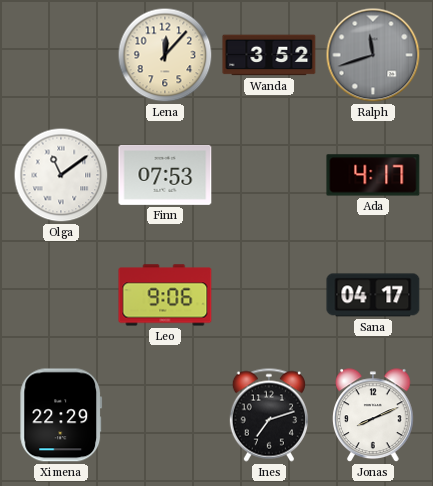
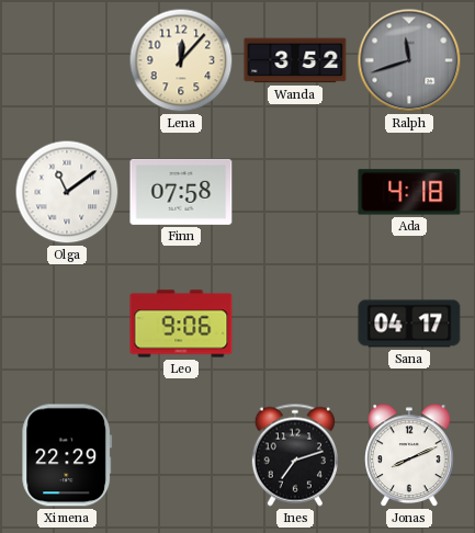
Finn: 07:53 -> 07:58
Ada: 4:17 -> 4:18
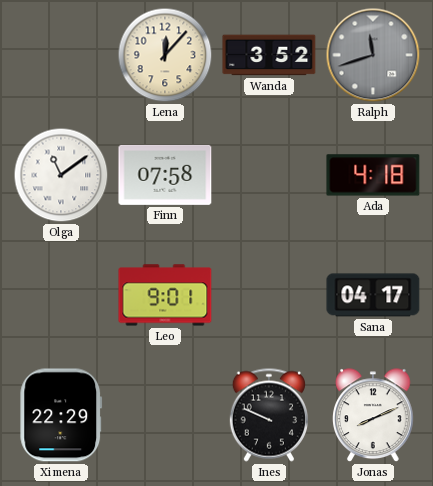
Leo: 9:06 -> 9:01
Ines: 7:12 -> 9:49
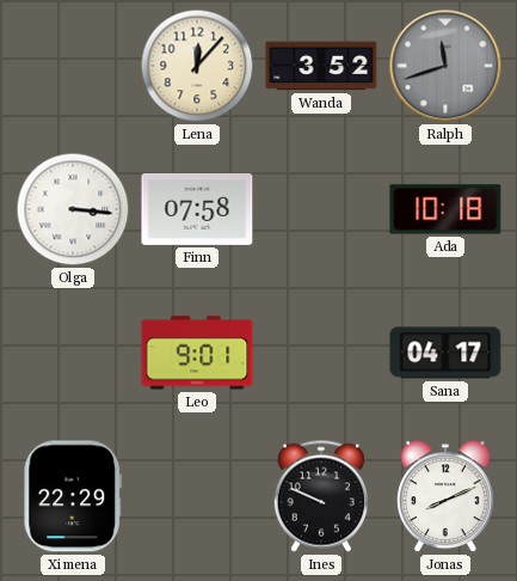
Olga: 11:09 -> 3:16
Ada: 4:18 -> 10:18
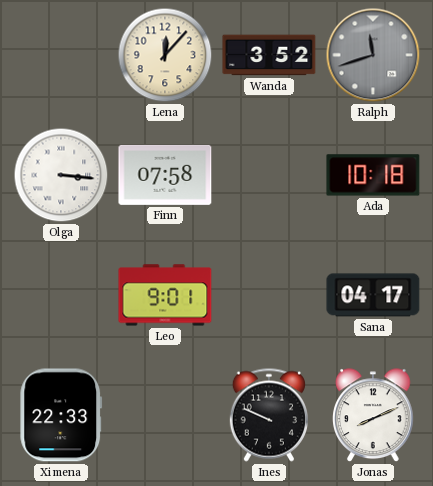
Ximena: 22:29 -> 22:33
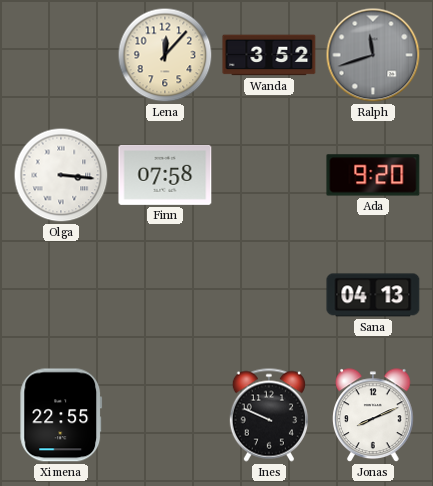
Ada: 10:18 -> 9:20
Leo: 9:01 -> none
Sana: 04:17 -> 04:13
Ximena: 22:33 -> 22:55
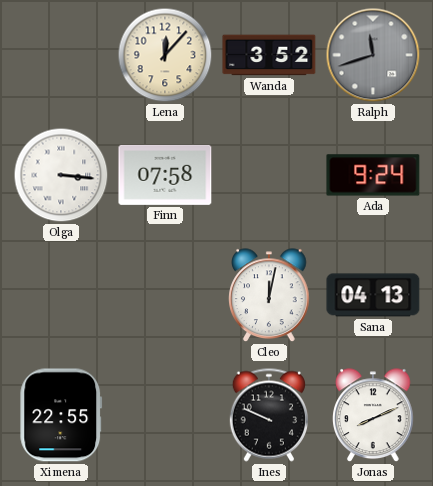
Ada: 9:20 -> 9:24
Cleo: none -> 12:02
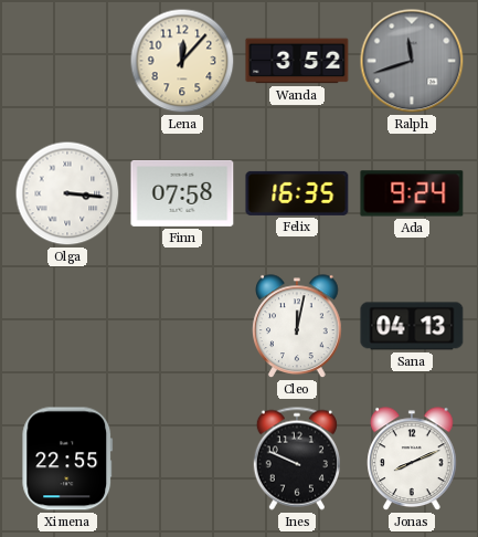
Felix: none -> 16:35
